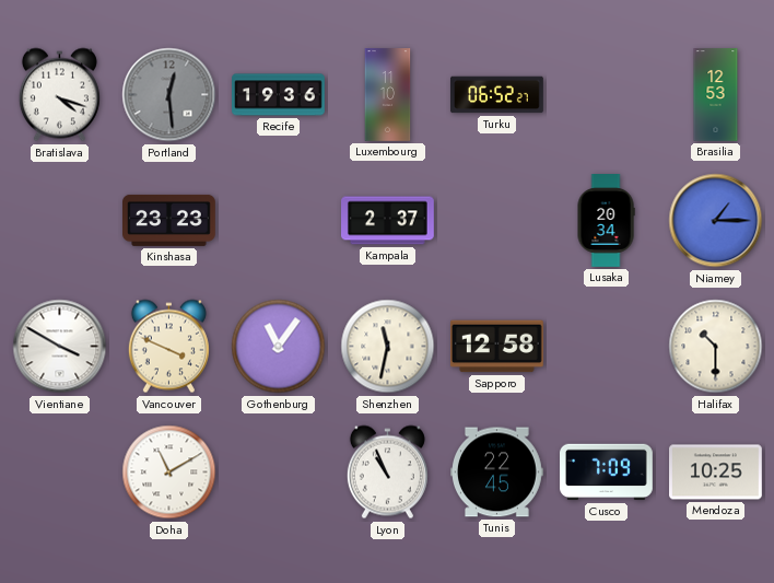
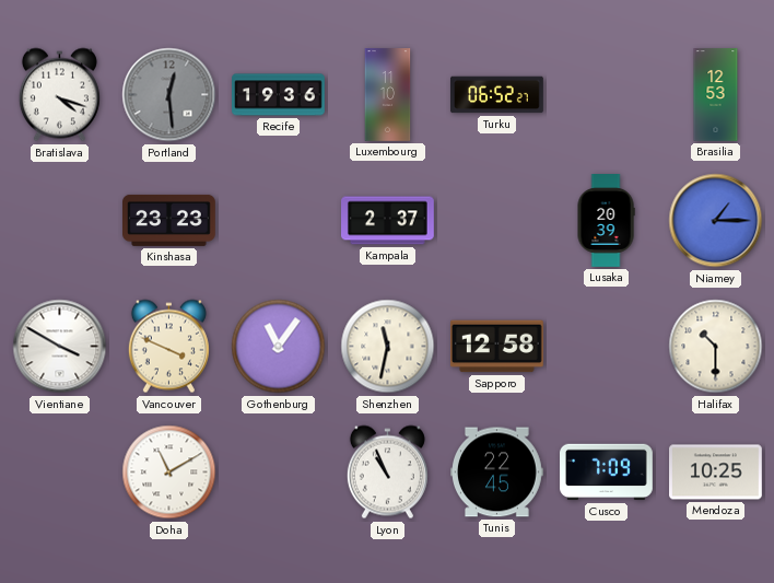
Lusaka: 20:34 -> 20:39
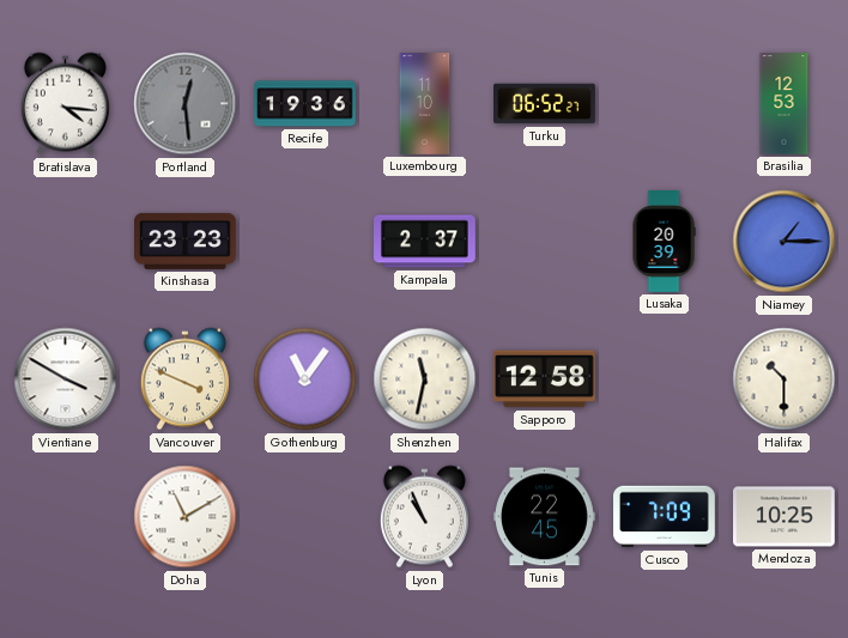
Bratislava: 4:18 -> 4:16
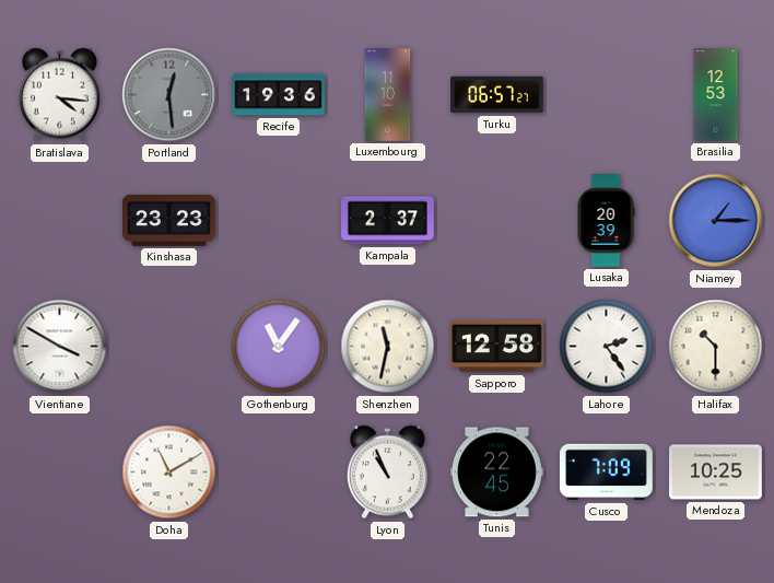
Turku: 06:52 -> 06:57
Vancouver: 3:49 -> none
Lahore: none -> 2:24
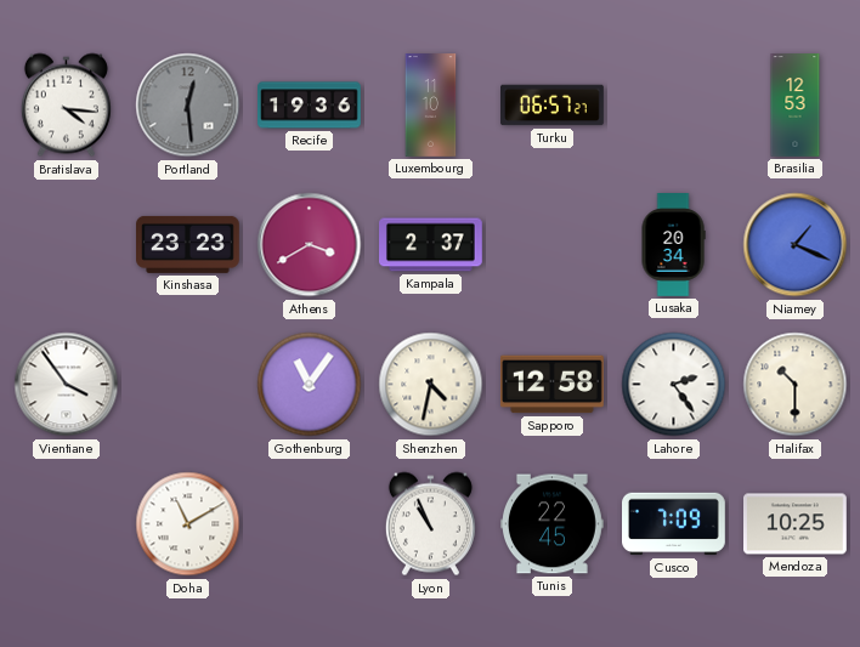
Athens: none -> 3:40
Lusaka: 20:39 -> 20:34
Niamey: 1:15 -> 1:19
Vientiane: 3:50 -> 3:54
Shenzhen: 11:32 -> 4:32
